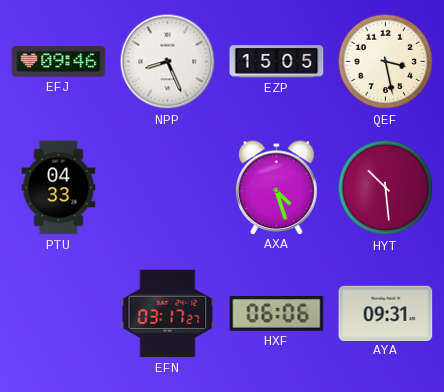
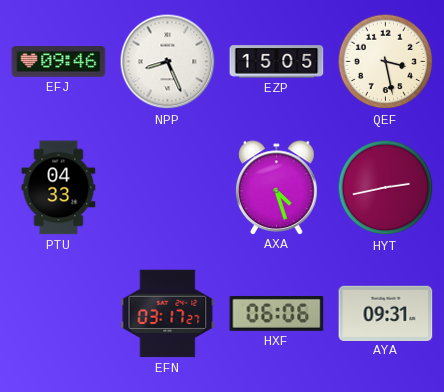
HYT: 10:29 -> 2:43
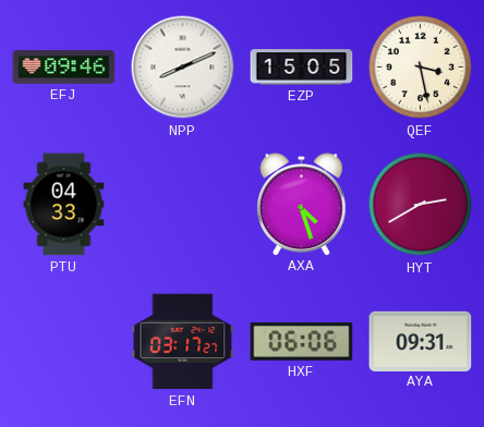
NPP: 8:26 -> 8:11
HYT: 2:43 -> 2:40
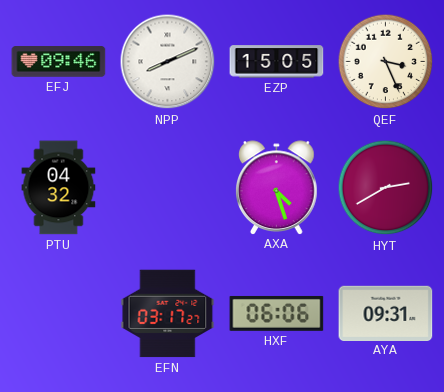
QEF: 3:28 -> 3:26
PTU: 04:33 -> 04:32
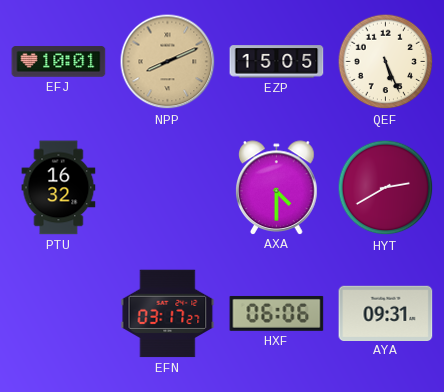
EFJ: 09:46 -> 10:01
NPP dial: white -> champagne
QEF: 3:26 -> 5:26
PTU: 04:32 -> 16:32
AXA: 4:27 -> 4:30
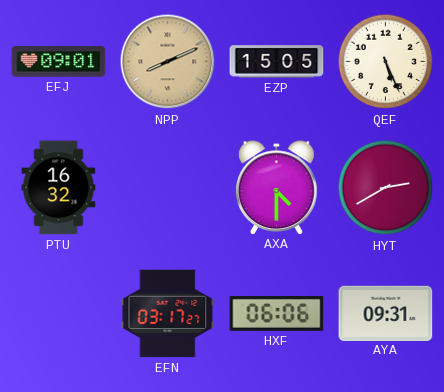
EFJ: 10:01 -> 09:01
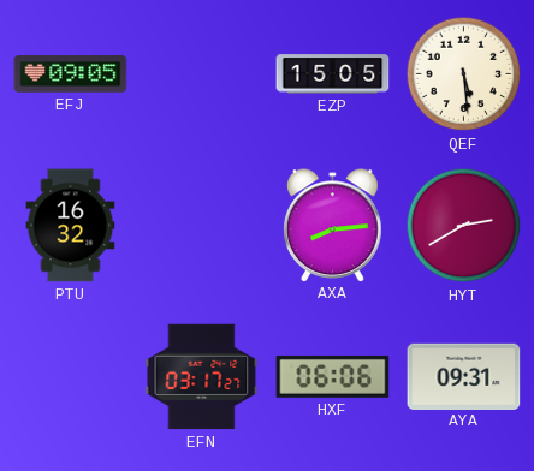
EFJ: 09:01 -> 09:05
NPP: 8:11 -> none
QEF: 5:26 -> 5:29
AXA: 4:30 -> 8:14
